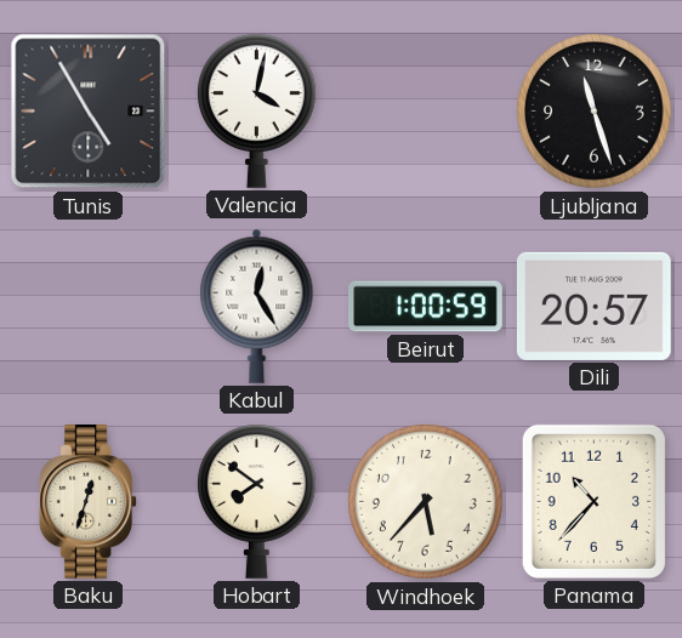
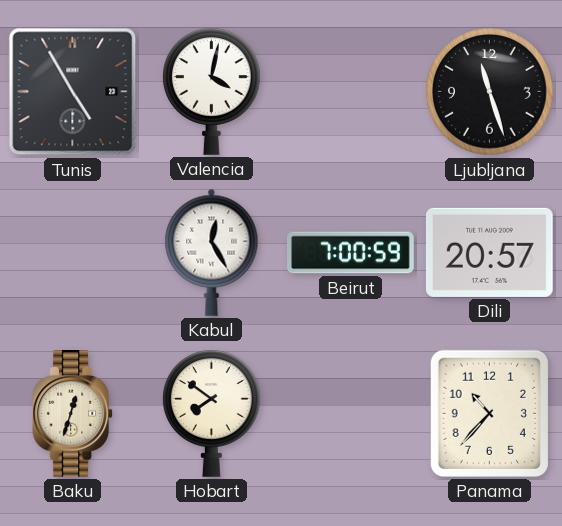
Beirut: 1:00 -> 7:00
Windhoek: 5:37 -> none
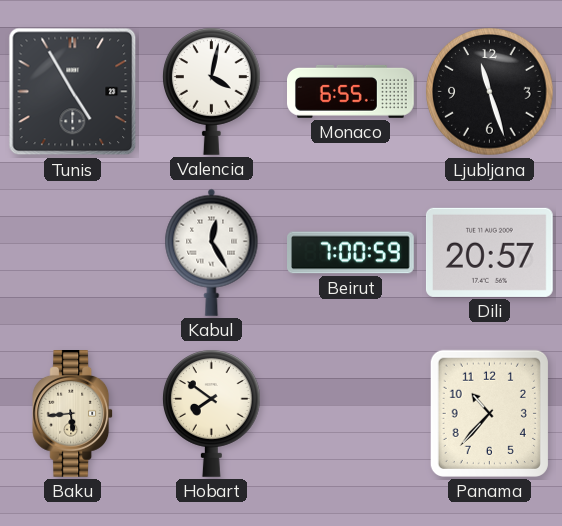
Monaco: none -> 6:55
Baku: 12:33 -> 5:44
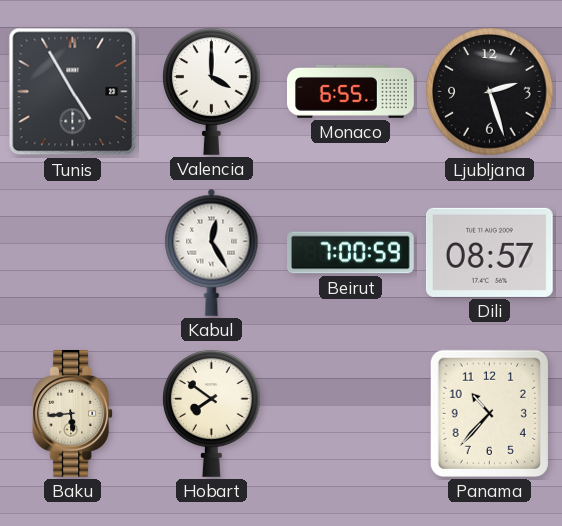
Valencia: 4:02 -> 4:00
Ljubljana: 11:27 -> 2:27
Dili: 20:57 -> 08:57
